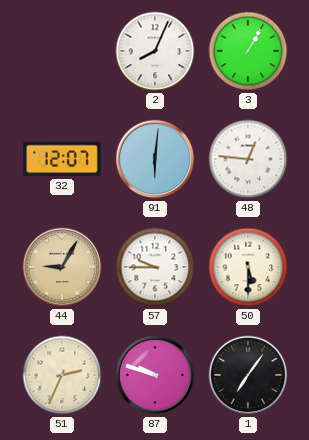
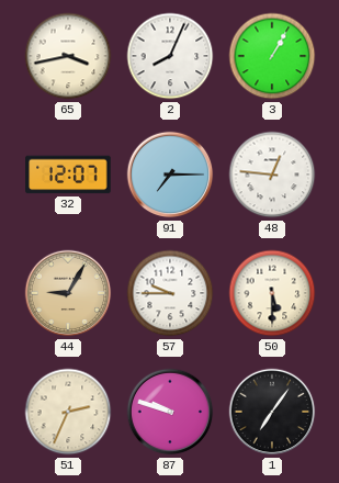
65: none -> 3:43
91: 6:01 -> 7:15
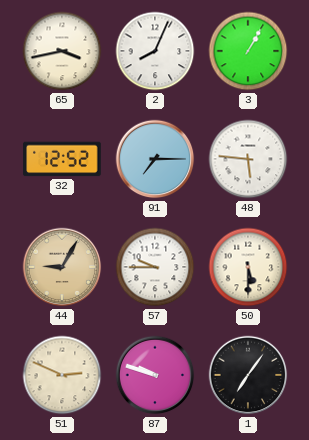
32: 12:07 -> 12:52
48: 12:46 -> 5:46
51: 2:34 -> 2:49
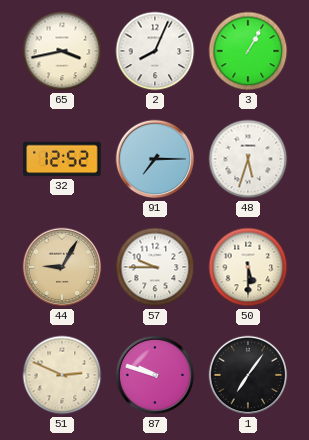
48: 5:46 -> 5:33
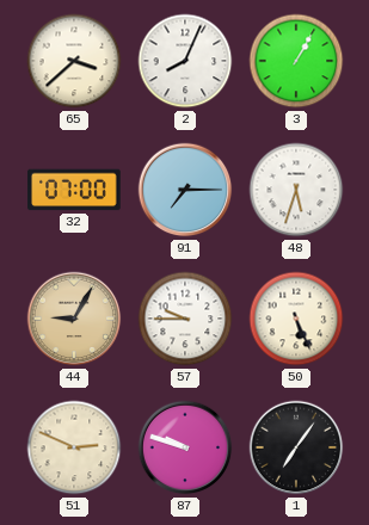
65: 3:43 -> 3:38
32: 12:52 -> 07:00
50: 5:30 -> 5:26
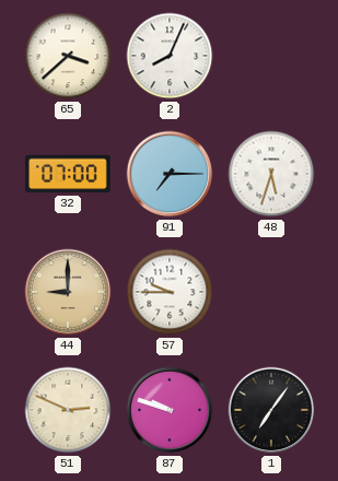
3: 1:05 -> none
44: 9:05 -> 9:00
50: 5:26 -> none
